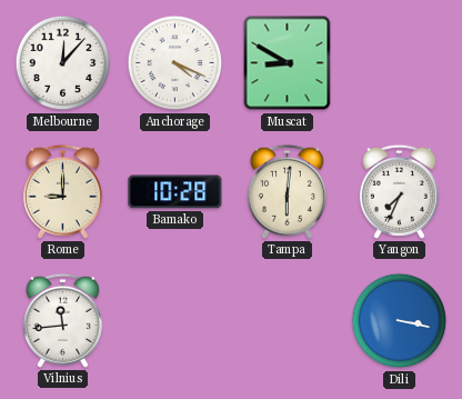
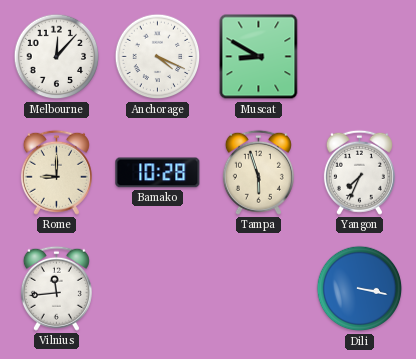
Tampa: 6:01 -> 5:57
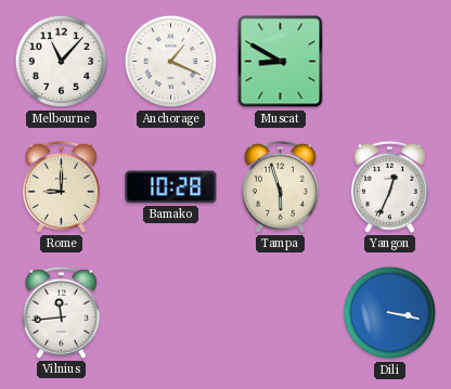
Melbourne: 12:07 -> 11:07
Anchorage: 4:19 -> 1:19
Yangon: 7:34 -> 12:34
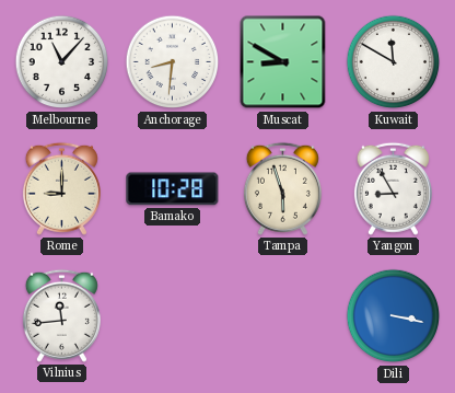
Anchorage: 1:19 -> 8:31
Kuwait: none -> 11:50
Yangon: 12:34 -> 8:55
